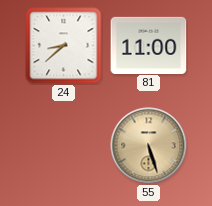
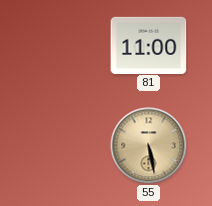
24: 8:38 -> none
55: 5:27 -> 5:28
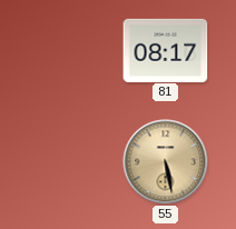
81: 11:00 -> 08:17
